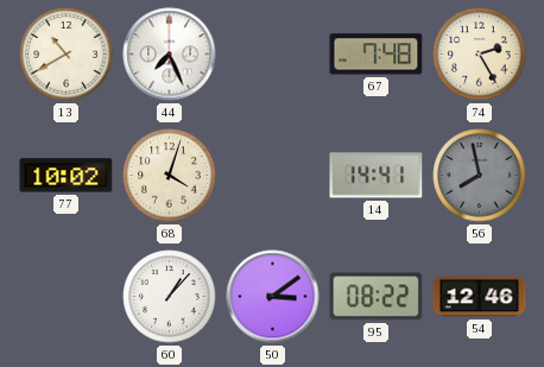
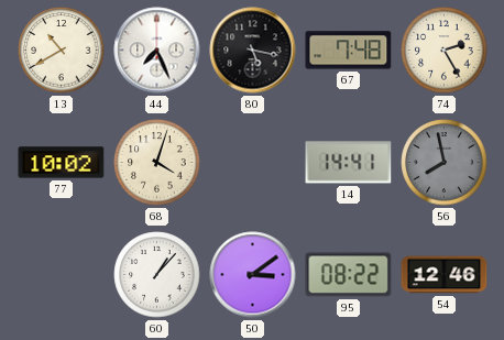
80: none -> 5:17
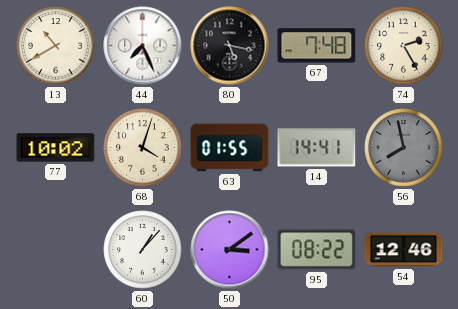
63: none -> 01:55
